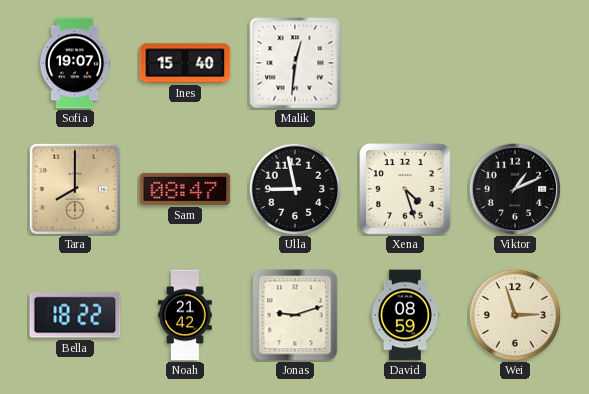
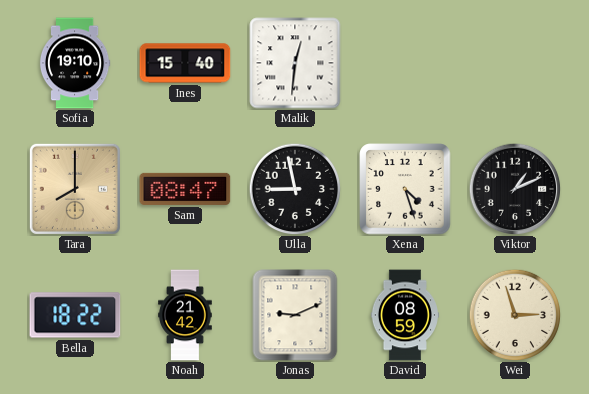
Sofia: 19:07 -> 19:10
Jonas: 9:12 -> 9:11
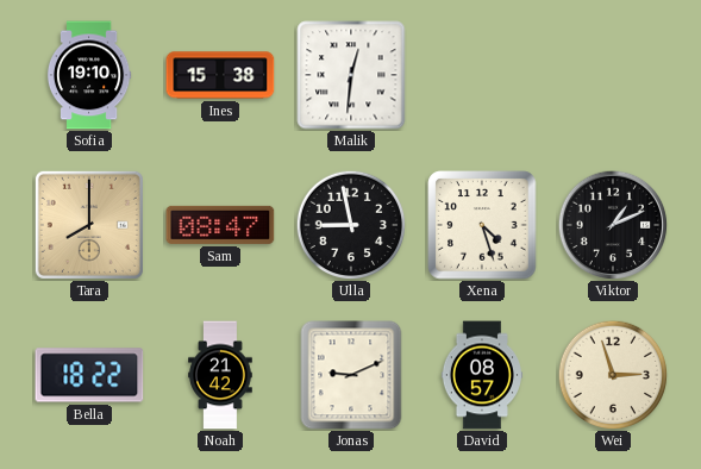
Ines: 15:40 -> 15:38
David: 08:59 -> 08:57
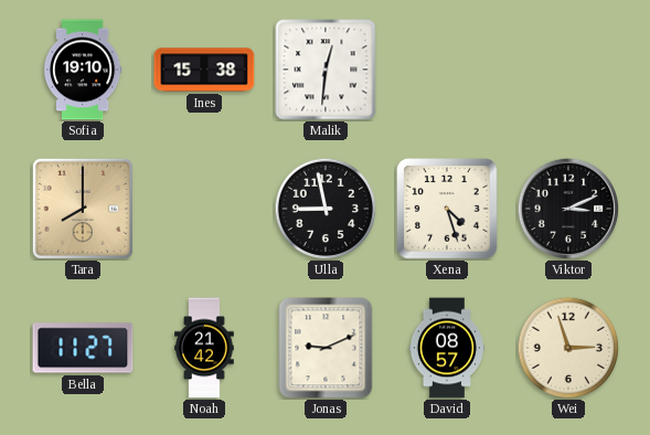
Sam: 08:47 -> none
Viktor: 1:11 -> 3:11
Bella: 18:22 -> 11:27
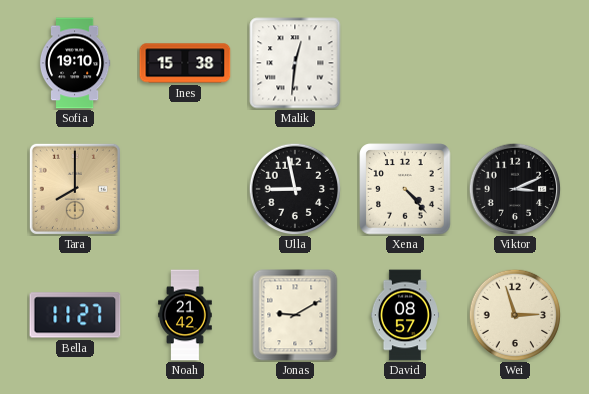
Xena: 4:27 -> 4:23
Jonas: 9:11 -> 9:10
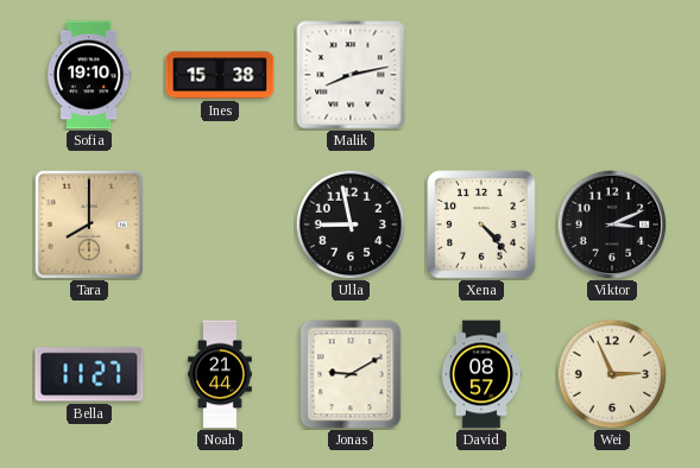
Malik: 12:31 -> 8:13
Noah: 21:42 -> 21:44
Wei: 2:57 -> 2:56
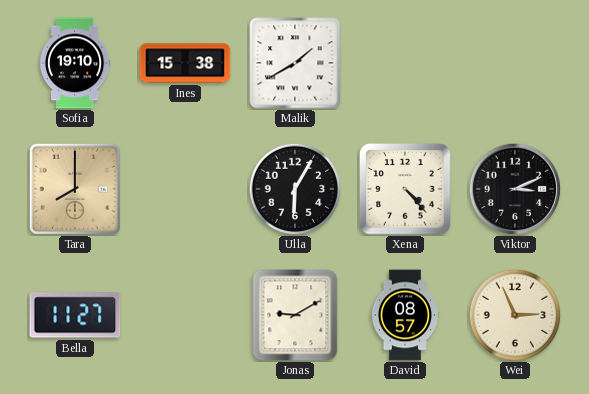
Malik: 8:13 -> 1:40
Ulla: 8:58 -> 6:05
Noah: 21:44 -> none
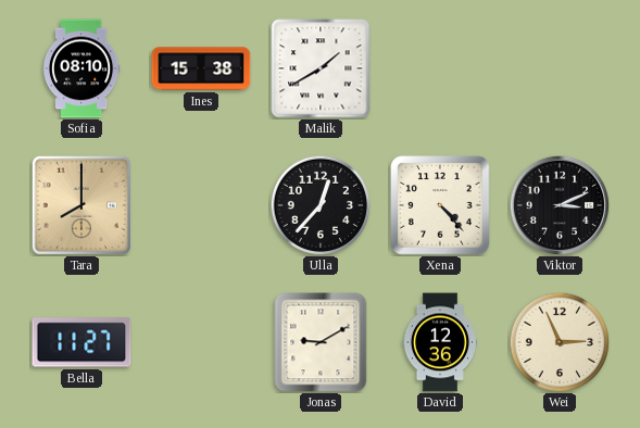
Sofia: 19:10 -> 08:10
Ulla: 6:05 -> 12:37
David: 08:57 -> 12:36
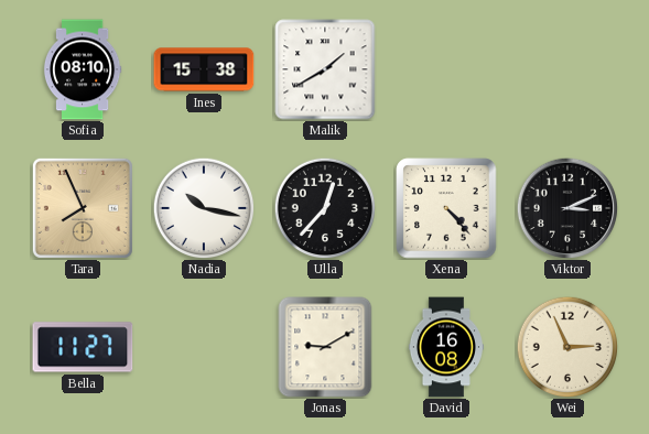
Tara: 8:00 -> 7:56
Nadia: none -> 10:17
David: 12:36 -> 16:08
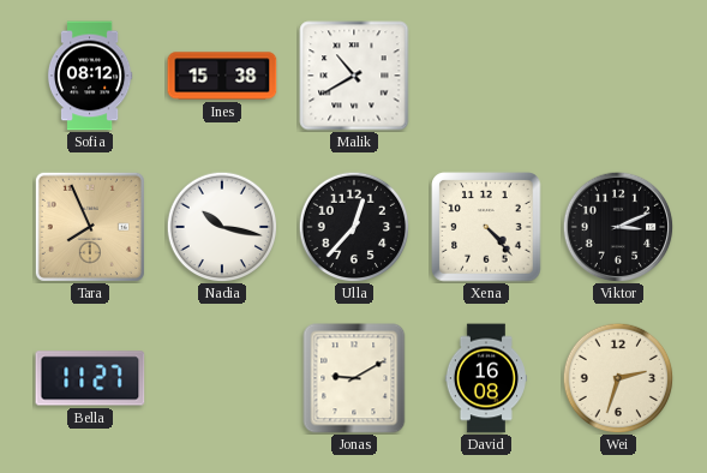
Sofia: 08:10 -> 08:12
Malik: 1:40 -> 10:40
Wei: 2:56 -> 2:33
